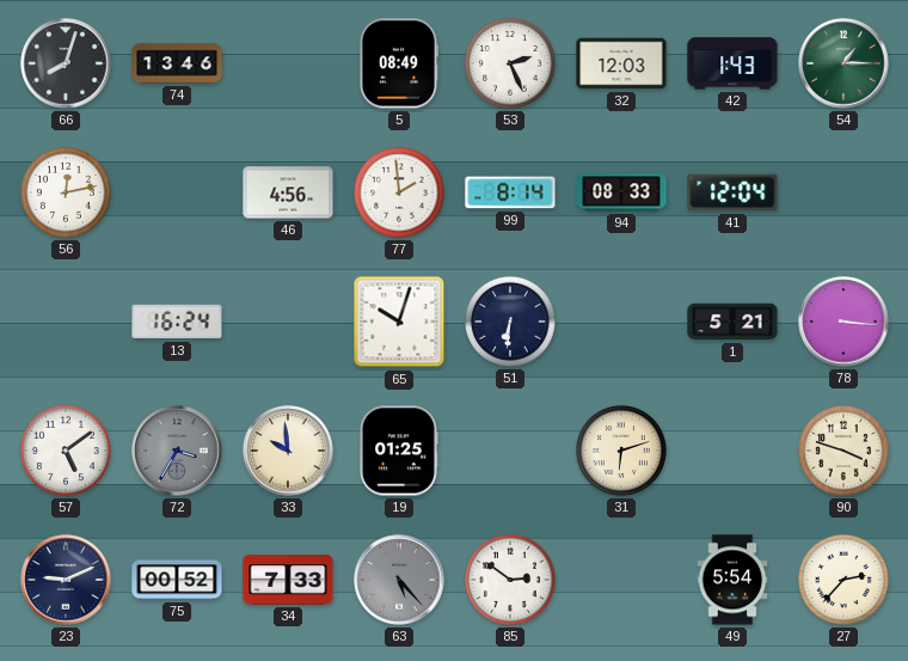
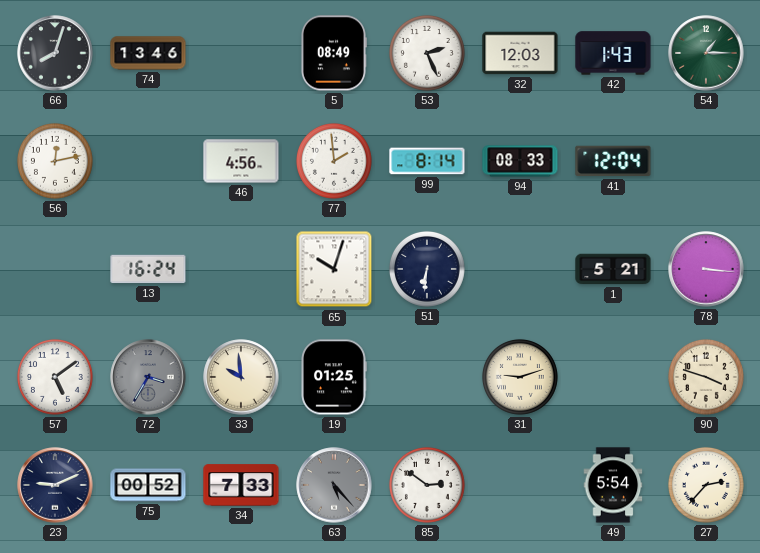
31: 6:12 -> 9:12
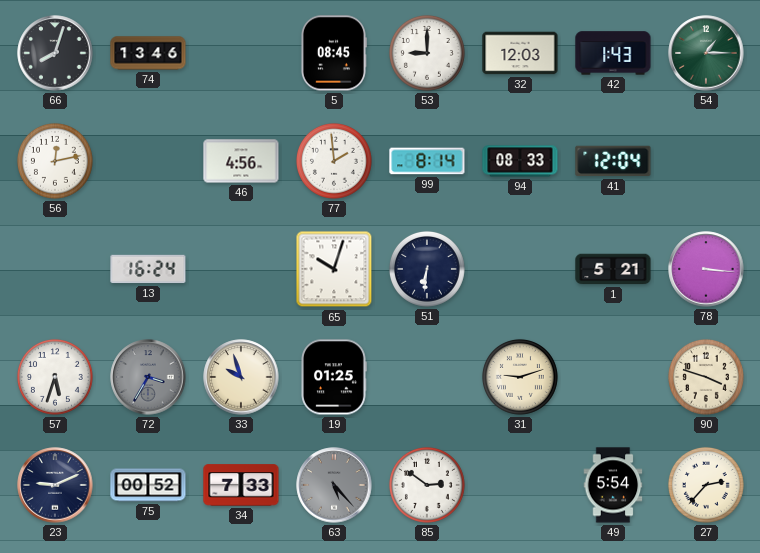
5: 08:49 -> 08:45
53: 2:26 -> 9:00
57: 5:09 -> 5:33
33: 9:59 -> 9:57
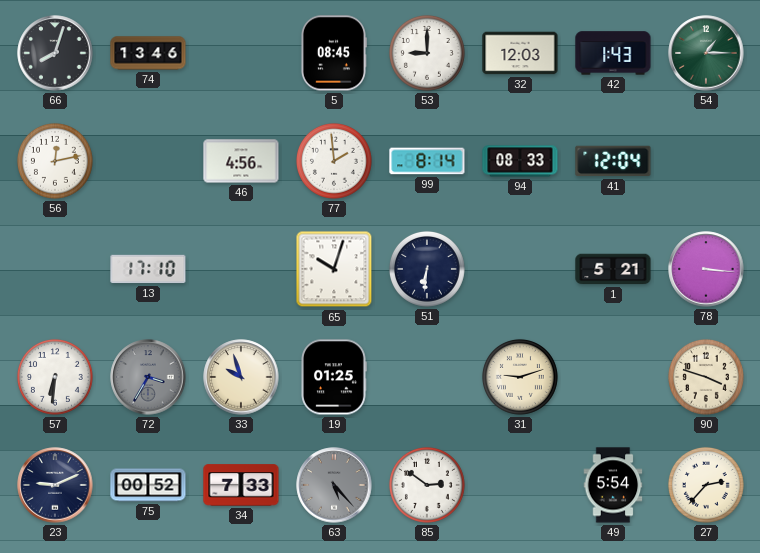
13: 16:24 -> 17:10
57: 5:33 -> 6:31
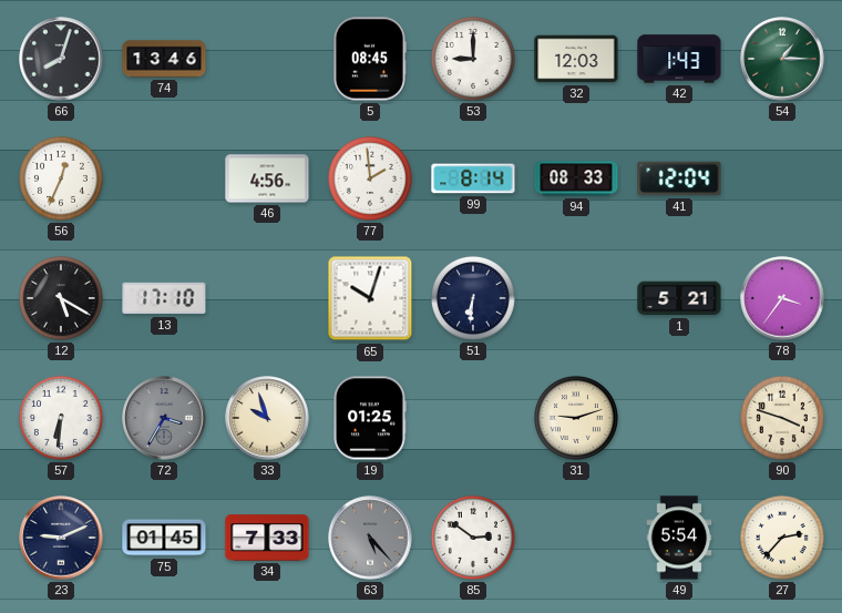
56: 12:13 -> 12:34
12: none -> 5:20
78: 3:16 -> 3:36
75: 00:52 -> 01:45
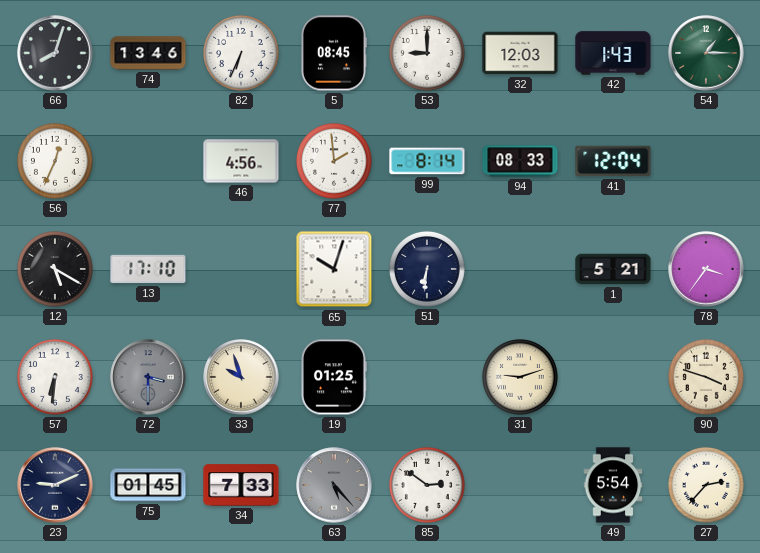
82: none -> 6:34
72: 3:35 -> 3:30
